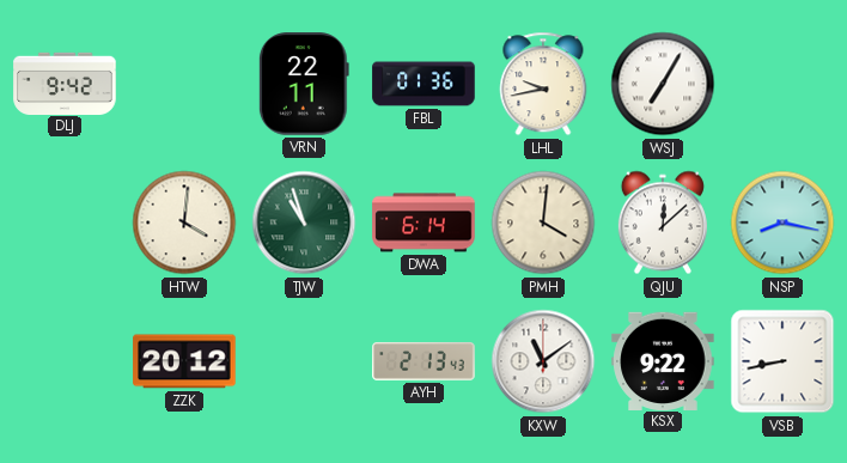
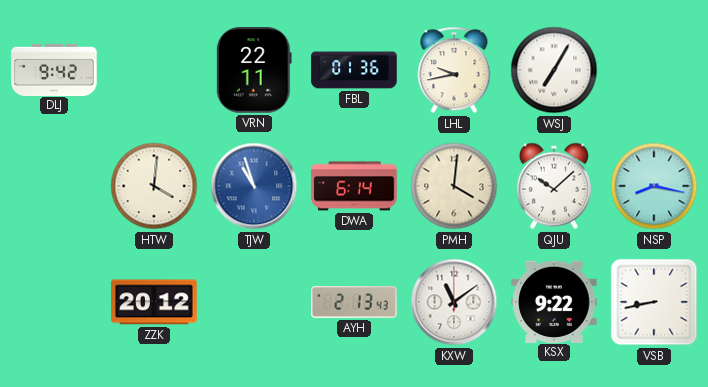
TJW dial: green -> blue
QJU: 12:08 -> 10:08
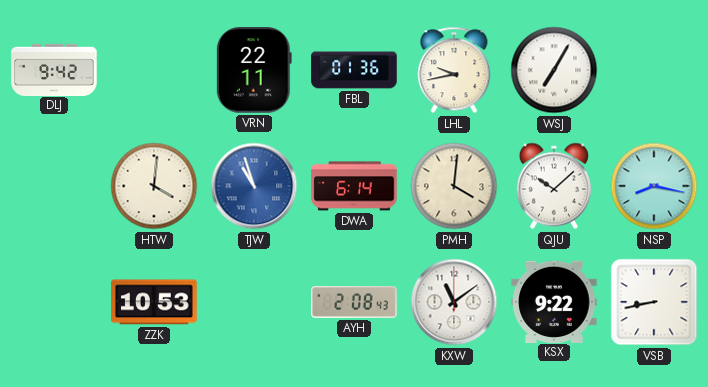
ZZK: 20:12 -> 10:53
AYH: 2:13 -> 2:08
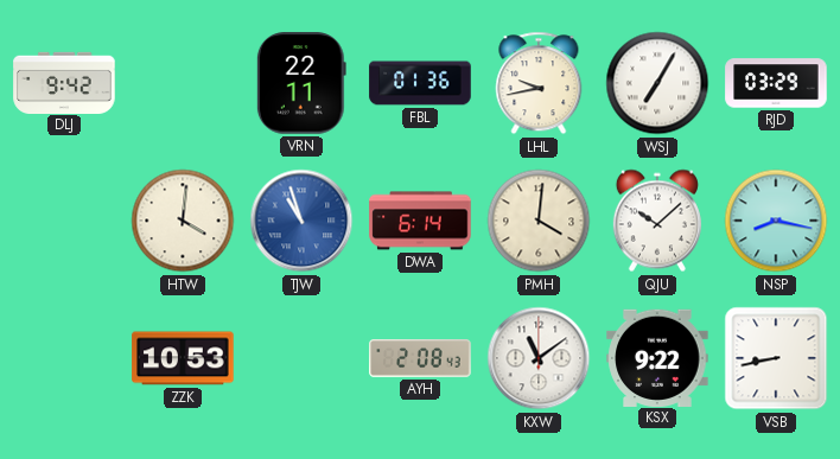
RJD: none -> 03:29
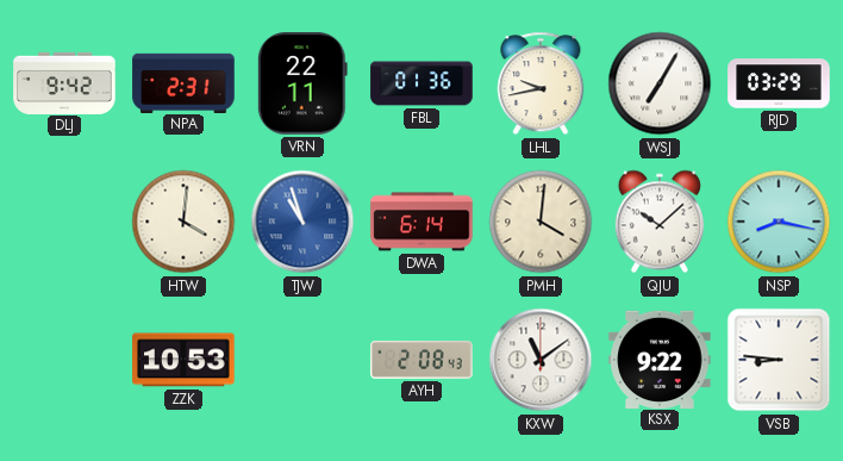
NPA: none -> 2:31
VSB: 8:43 -> 8:46
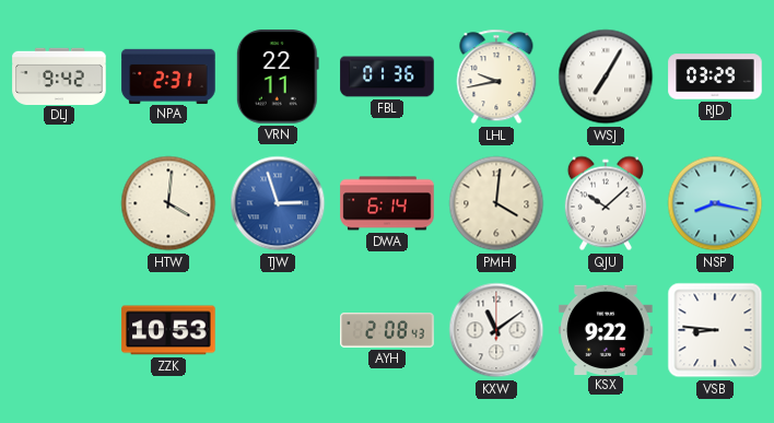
TJW: 10:57 -> 2:57
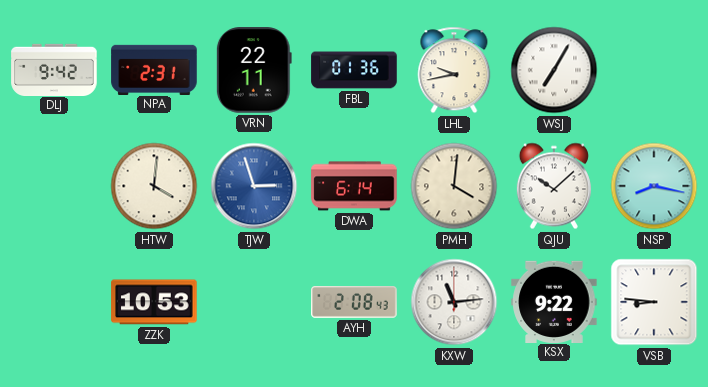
RJD: 03:29 -> none
KXW: 11:09 -> 11:14
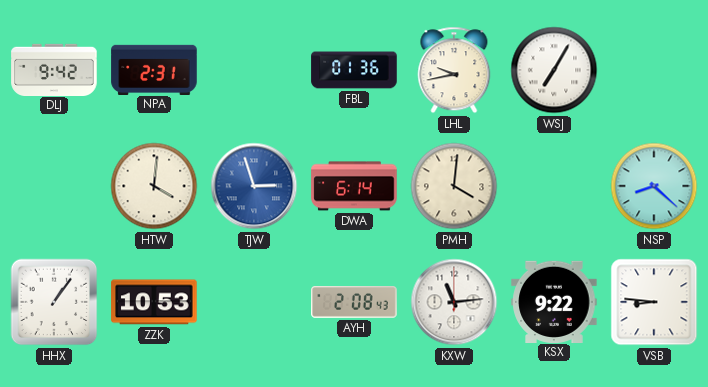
VRN: 22:11 -> none
QJU: 10:08 -> none
NSP: 8:17 -> 8:22
HHX: none -> 1:06
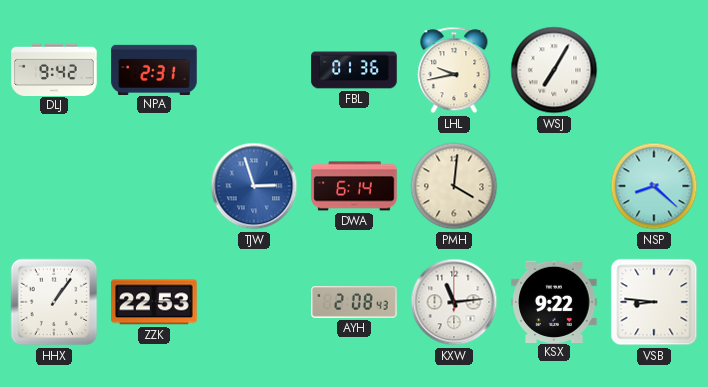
HTW: 4:01 -> none
ZZK: 10:53 -> 22:53
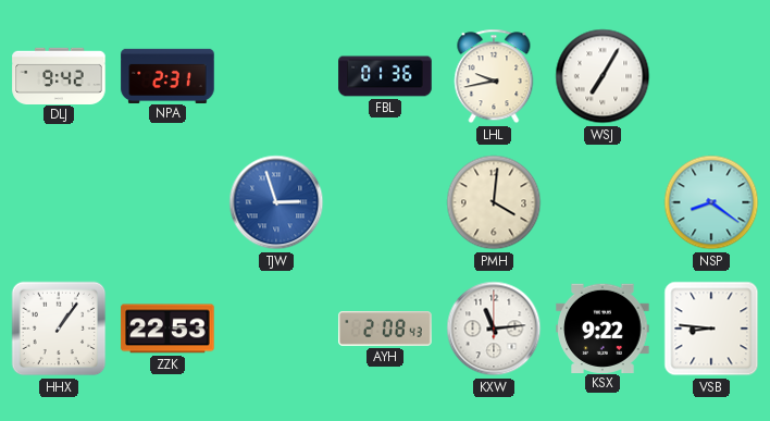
DWA: 6:14 -> none
NSP: 8:22 -> 8:21
